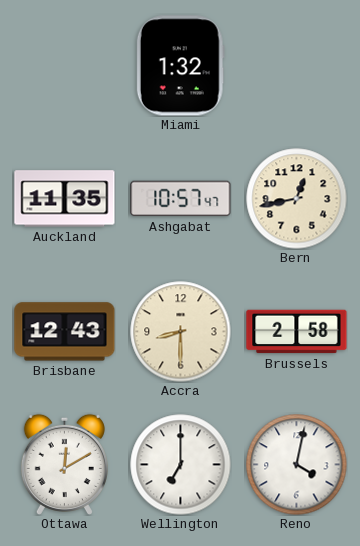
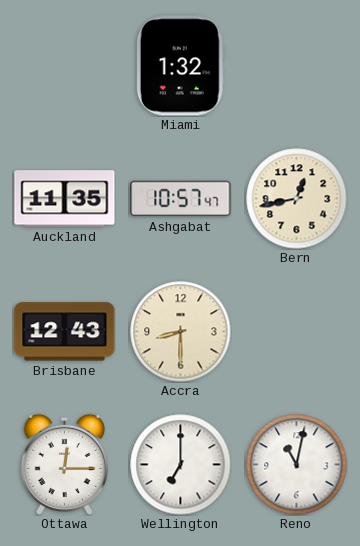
Brussels: 2:58 -> none
Ottawa: 12:10 -> 12:15
Reno: 4:02 -> 11:02
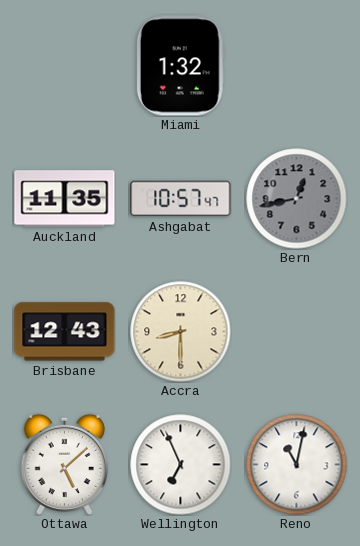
Bern dial: cream -> grey
Ottawa: 12:15 -> 5:08
Wellington: 7:00 -> 6:56
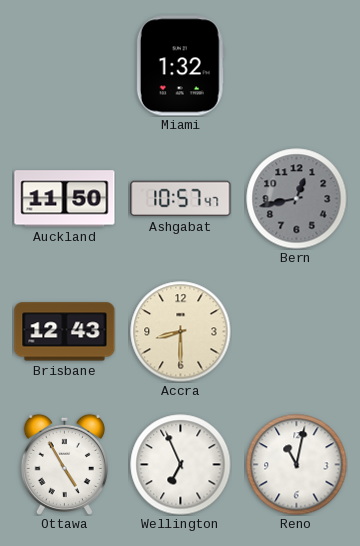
Auckland: 11:35 -> 11:50
Ottawa: 5:08 -> 4:55
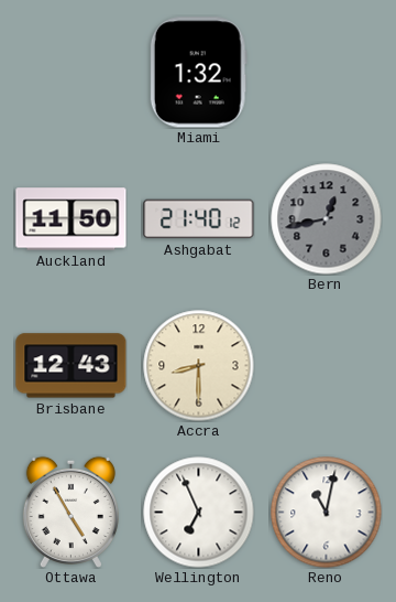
Ashgabat: 10:57 -> 21:40
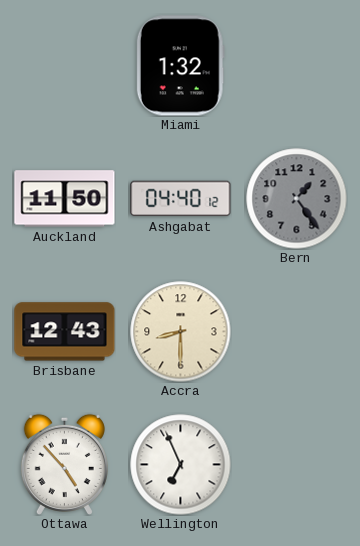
Ashgabat: 21:40 -> 04:40
Bern: 12:43 -> 1:24
Ottawa: 4:55 -> 4:53
Reno: 11:02 -> none
